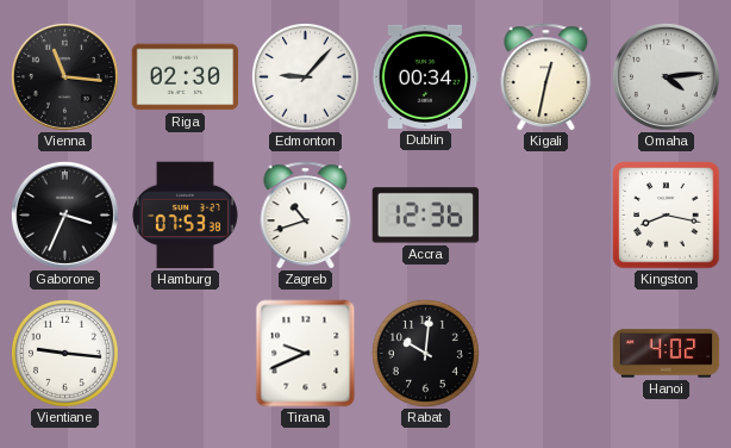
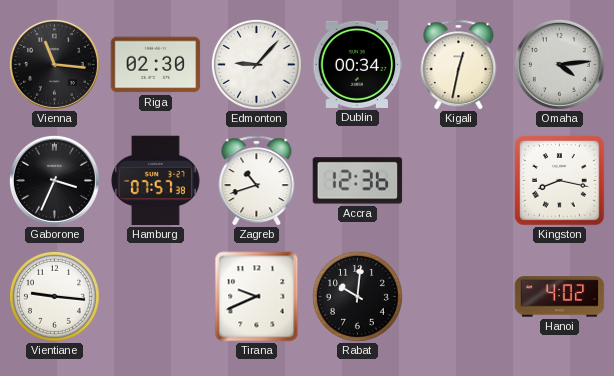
Hamburg: 07:53 -> 07:57
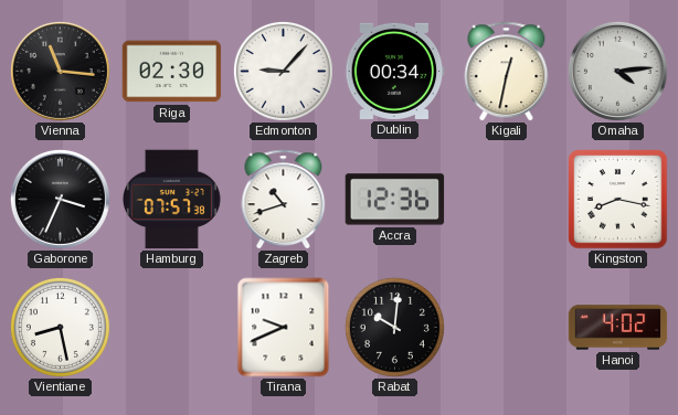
Vientiane: 9:16 -> 8:28
